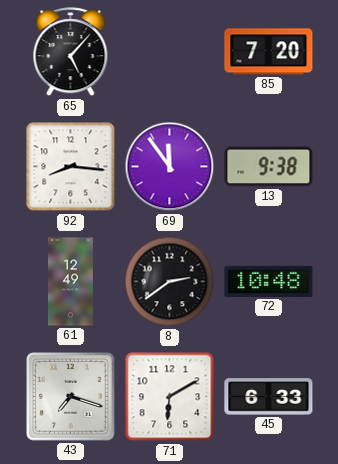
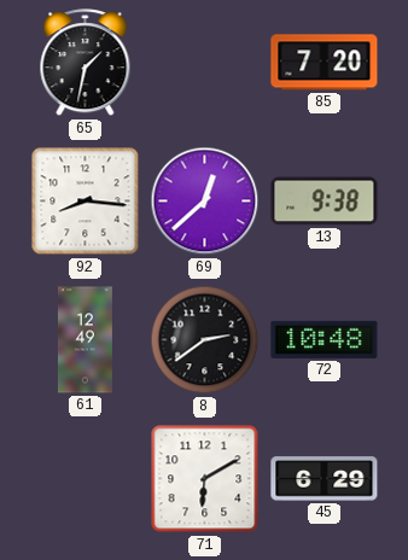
65: 5:07 -> 1:32
69: 11:54 -> 12:38
43: 7:18 -> none
45: 6:33 -> 6:29
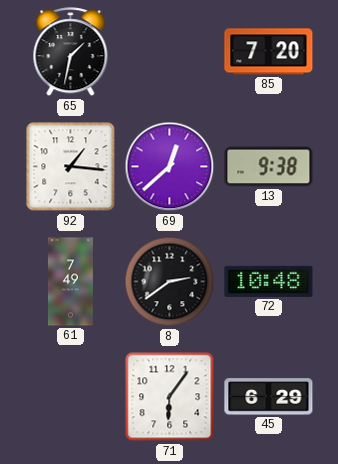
92: 8:16 -> 1:16
61: 12:49 -> 7:49
71: 6:10 -> 6:06
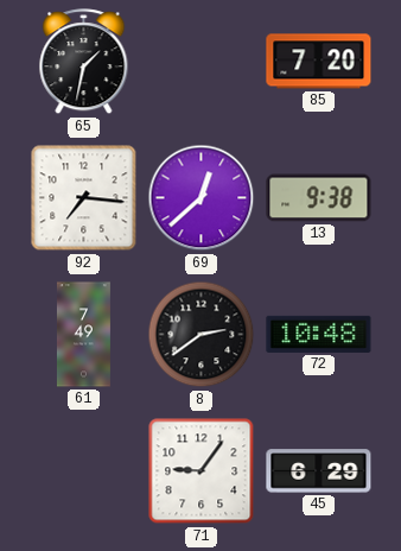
92: 1:16 -> 7:16
71: 6:06 -> 9:06
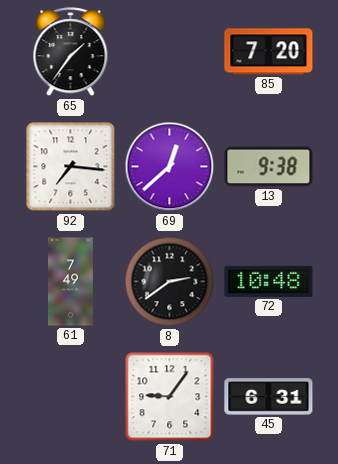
65: 1:32 -> 1:36
45: 6:29 -> 6:31
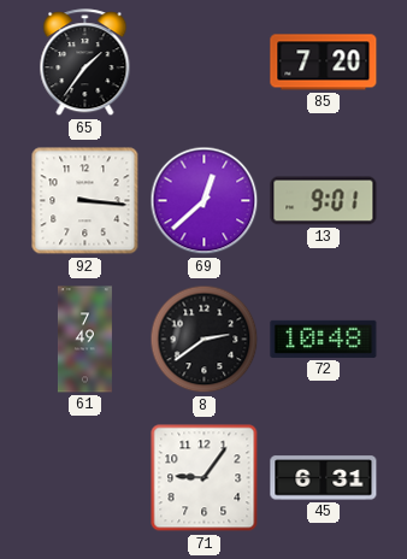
92: 7:16 -> 3:16
13: 9:38 -> 9:01
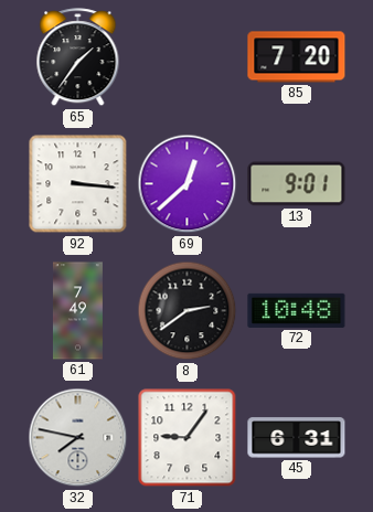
32: none -> 7:47
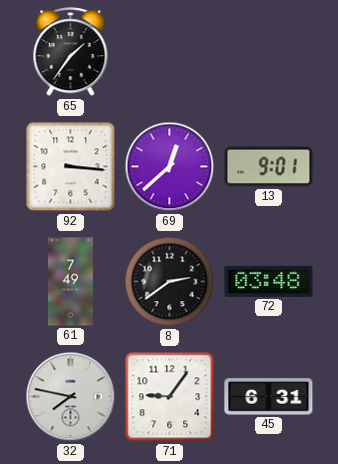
85: 7:20 -> none
72: 10:48 -> 03:48
